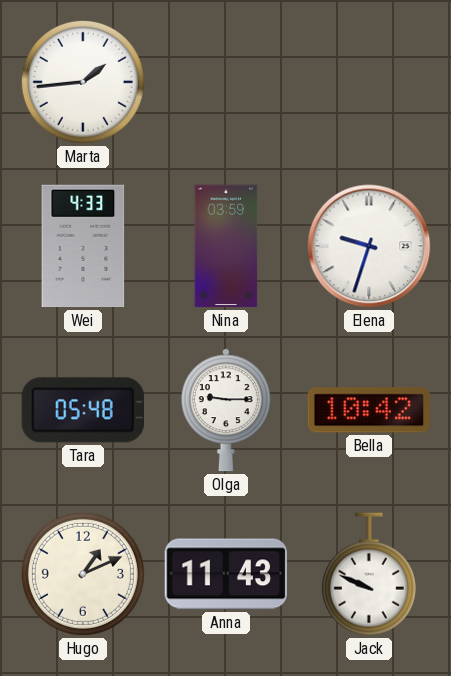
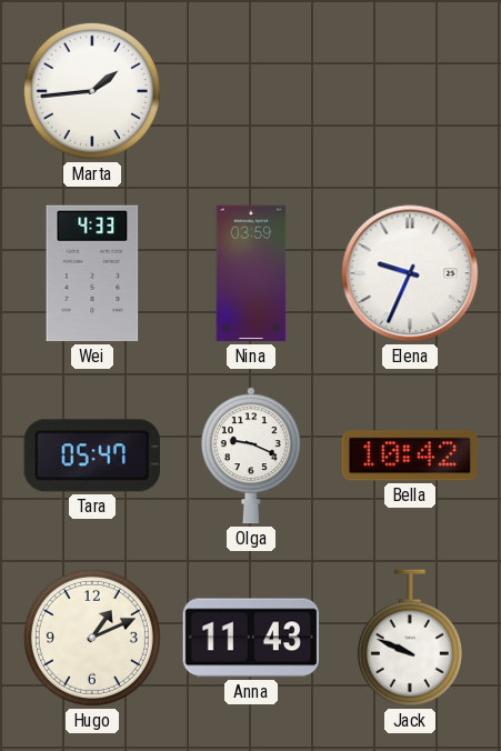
Elena: 9:33 -> 9:34
Tara: 05:48 -> 05:47
Olga: 9:15 -> 9:19
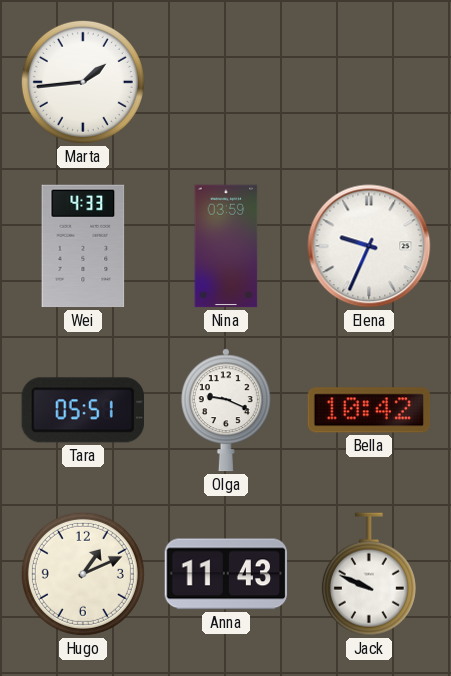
Tara: 05:47 -> 05:51
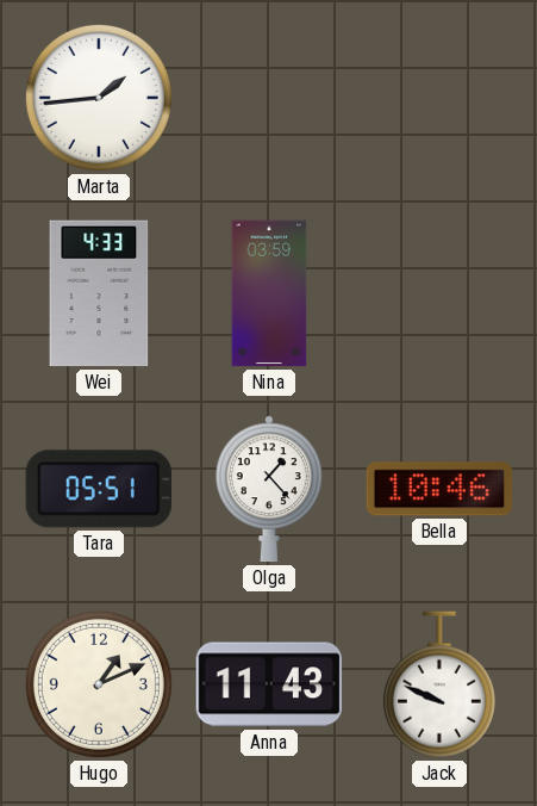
Elena: 9:34 -> none
Olga: 9:19 -> 1:23
Bella: 10:42 -> 10:46
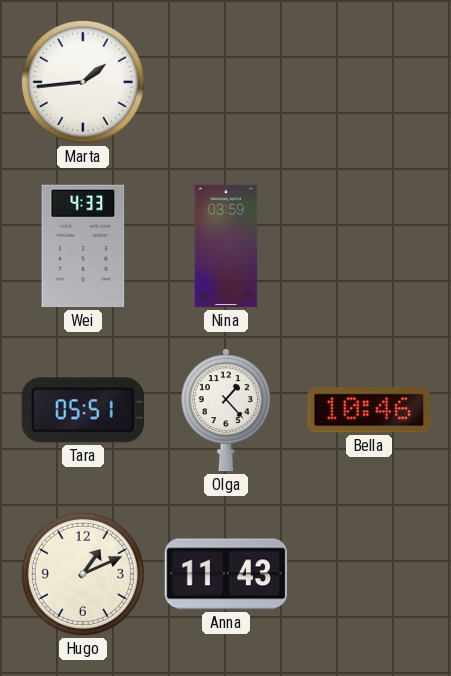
Jack: 9:49 -> none
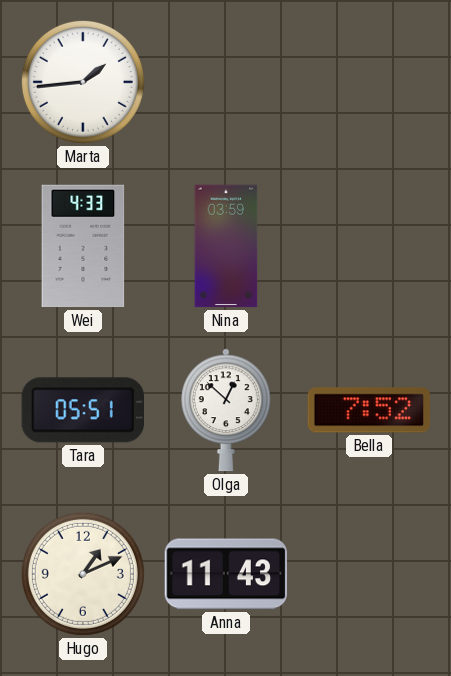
Olga: 1:23 -> 12:52
Bella: 10:46 -> 7:52
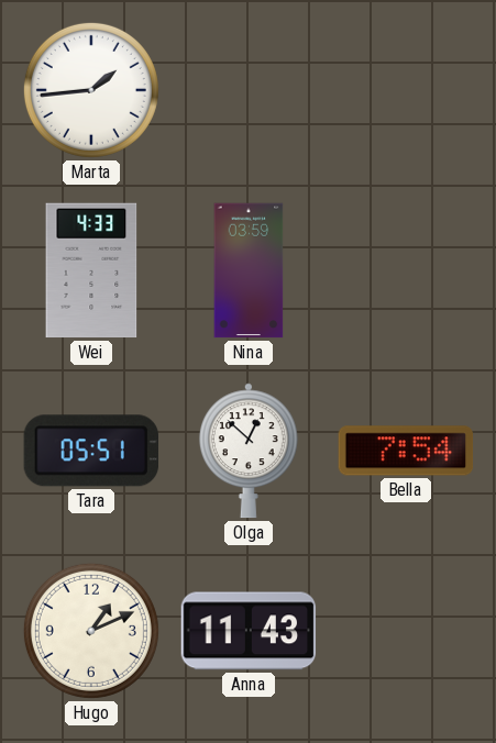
Bella: 7:52 -> 7:54
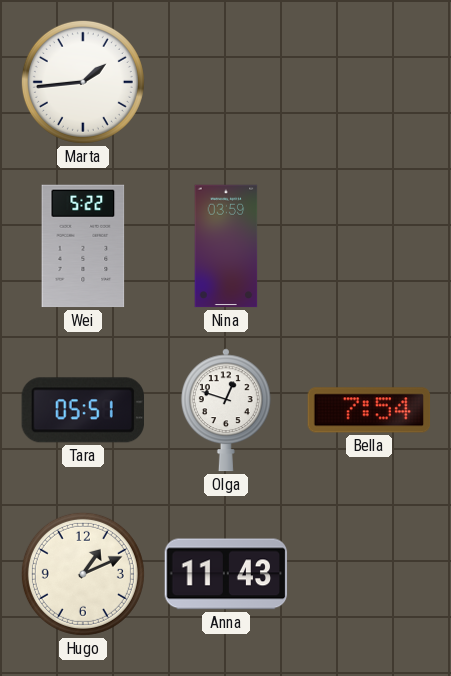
Wei: 4:33 -> 5:22
Olga: 12:52 -> 12:48
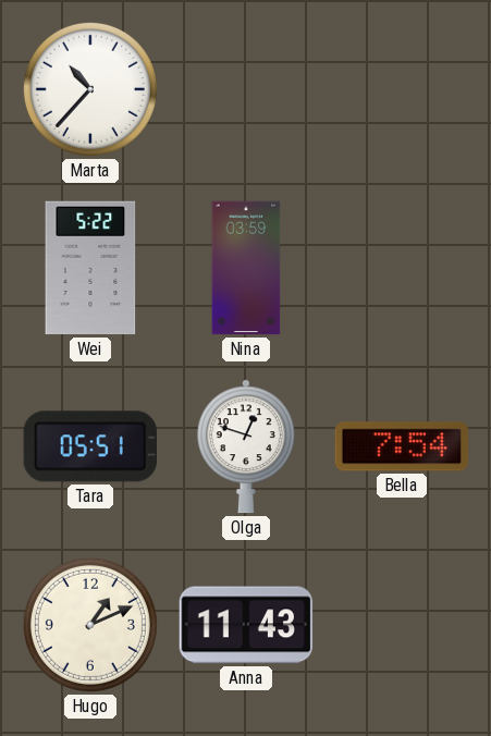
Marta: 1:44 -> 10:37
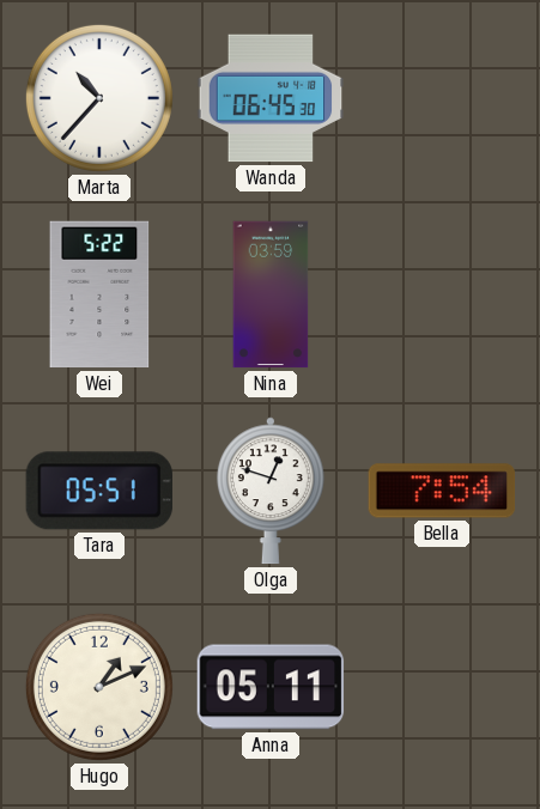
Wanda: none -> 06:45
Anna: 11:43 -> 05:11
